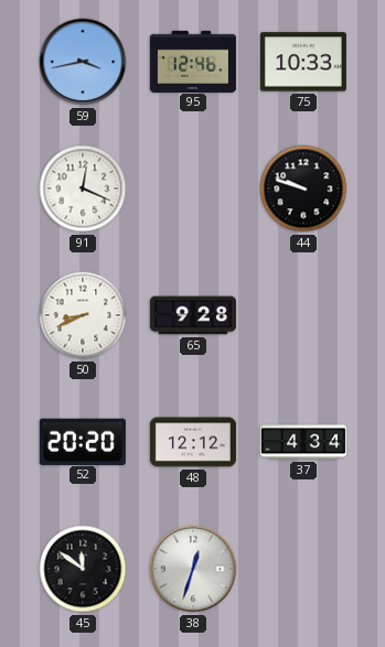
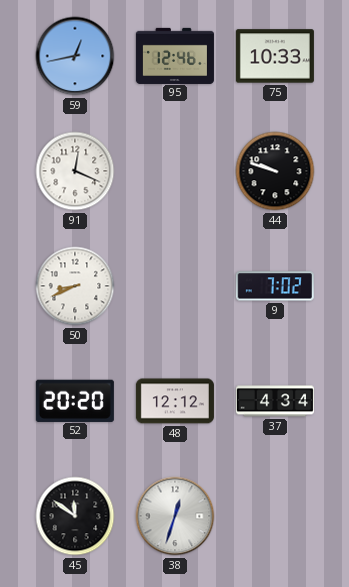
59: 3:43 -> 12:43
65: 9:28 -> none
9: none -> 7:02
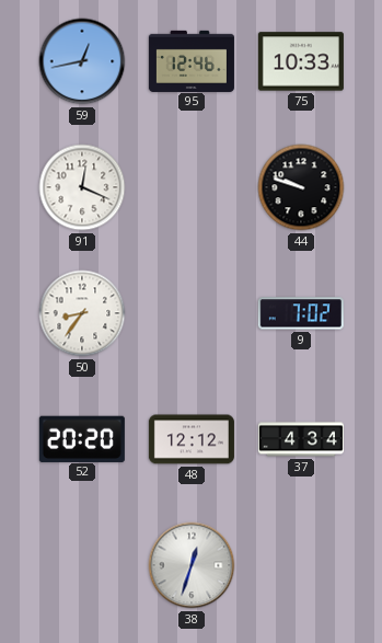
50: 8:41 -> 8:36
45: 11:51 -> none
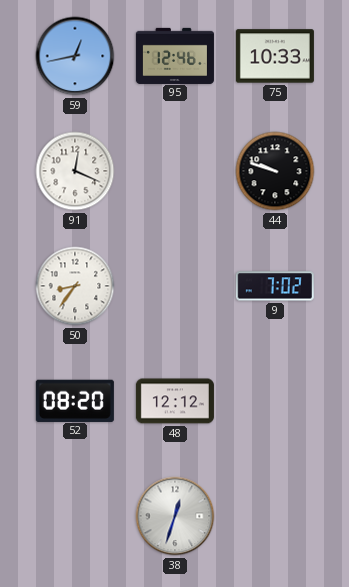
52: 20:20 -> 08:20
37: 4:34 -> none
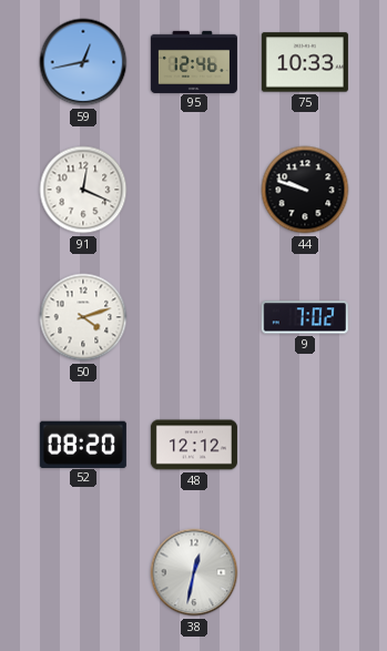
50: 8:36 -> 4:12
38: 12:33 -> 12:32
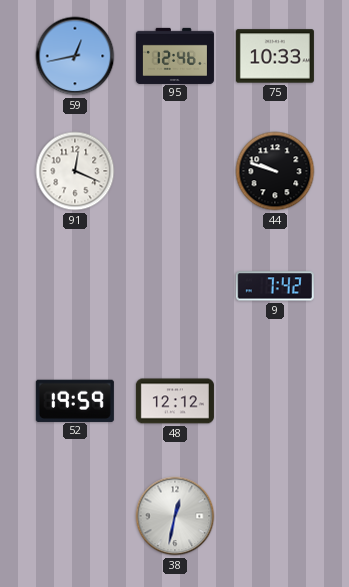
50: 4:12 -> none
9: 7:02 -> 7:42
52: 08:20 -> 19:59
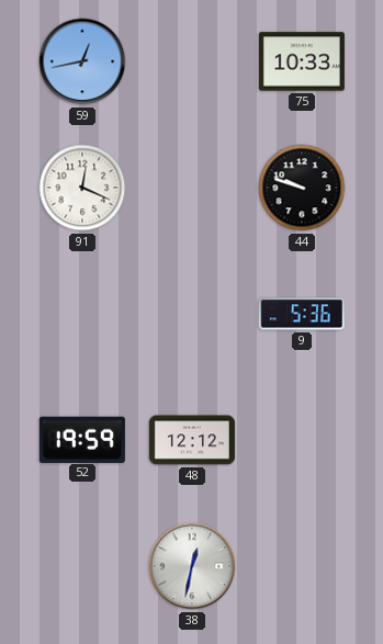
95: 12:46 -> none
9: 7:42 -> 5:36
